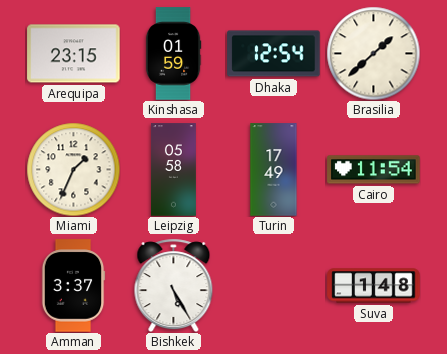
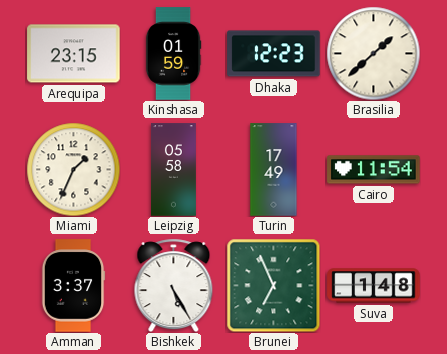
Dhaka: 12:54 -> 12:23
Brunei: none -> 6:56
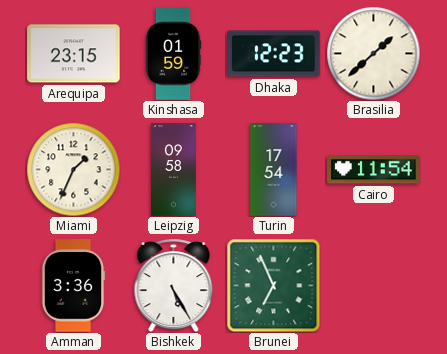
Leipzig: 05:58 -> 09:58
Turin: 17:49 -> 17:54
Amman: 3:37 -> 3:36
Suva: 1:48 -> none
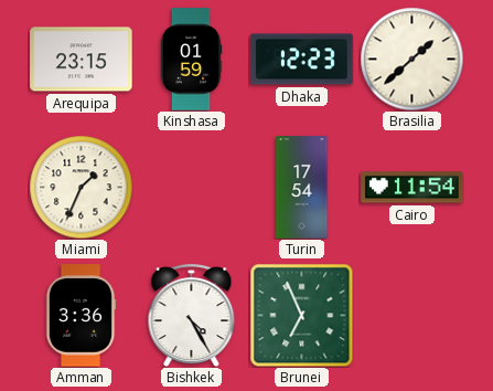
Leipzig: 09:58 -> none
Bishkek: 5:25 -> 4:25
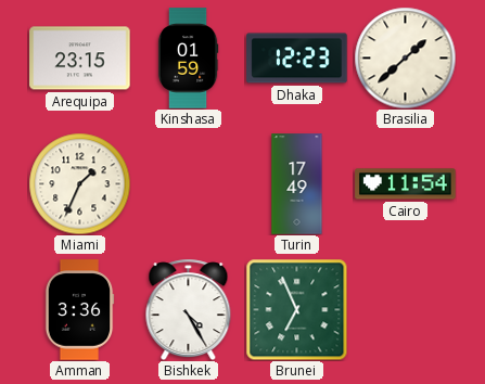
Turin: 17:54 -> 17:49
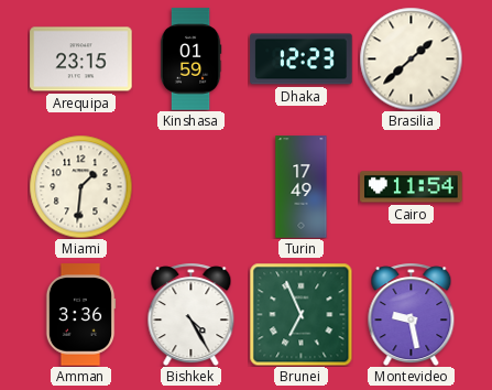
Miami: 1:34 -> 1:31
Montevideo: none -> 9:28
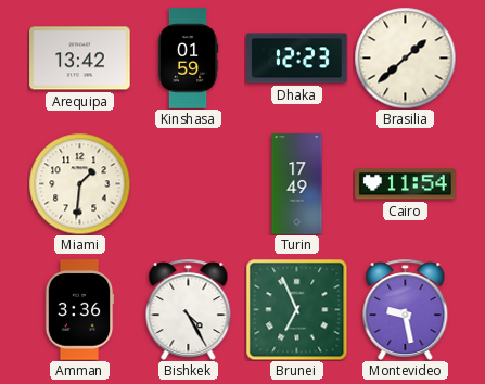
Arequipa: 23:15 -> 13:42
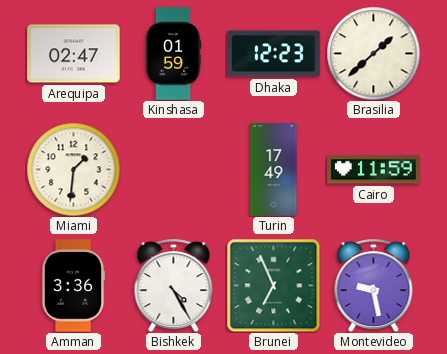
Arequipa: 13:42 -> 02:47
Cairo: 11:54 -> 11:59
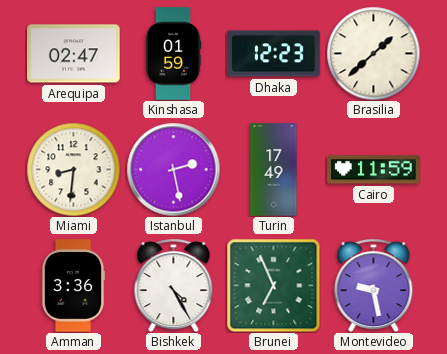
Miami: 1:31 -> 8:31
Istanbul: none -> 2:28
